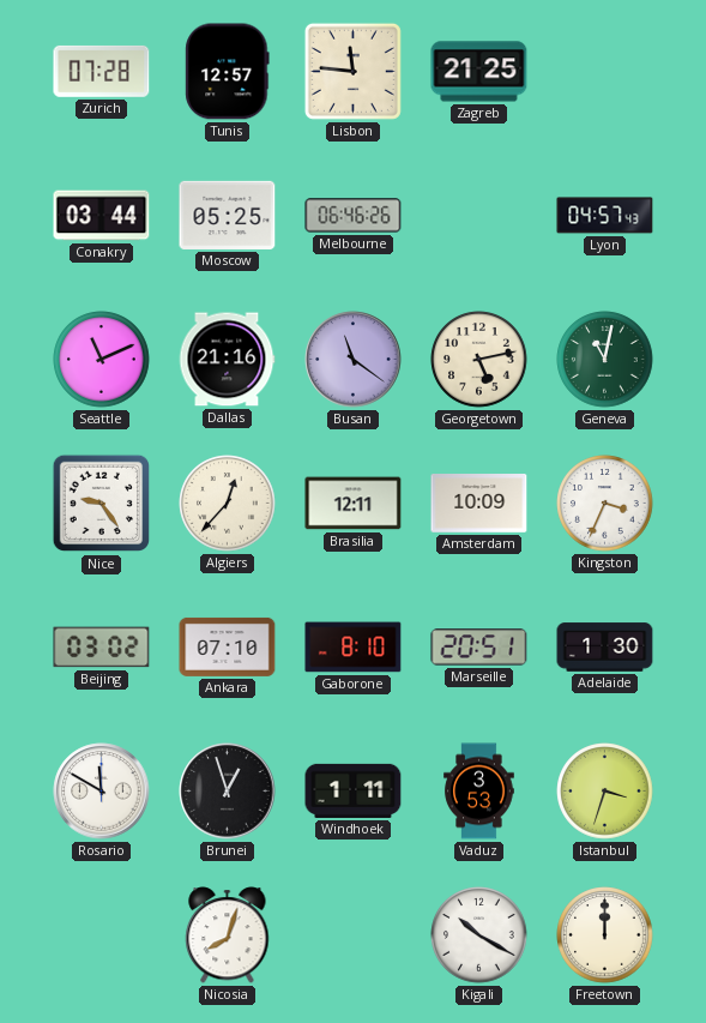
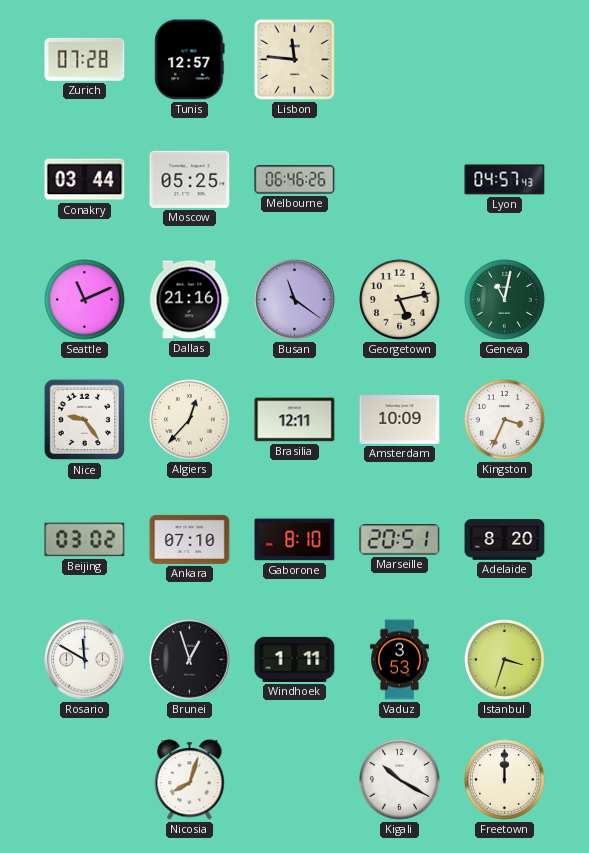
Zagreb: 21:25 -> none
Adelaide: 1:30 -> 8:20
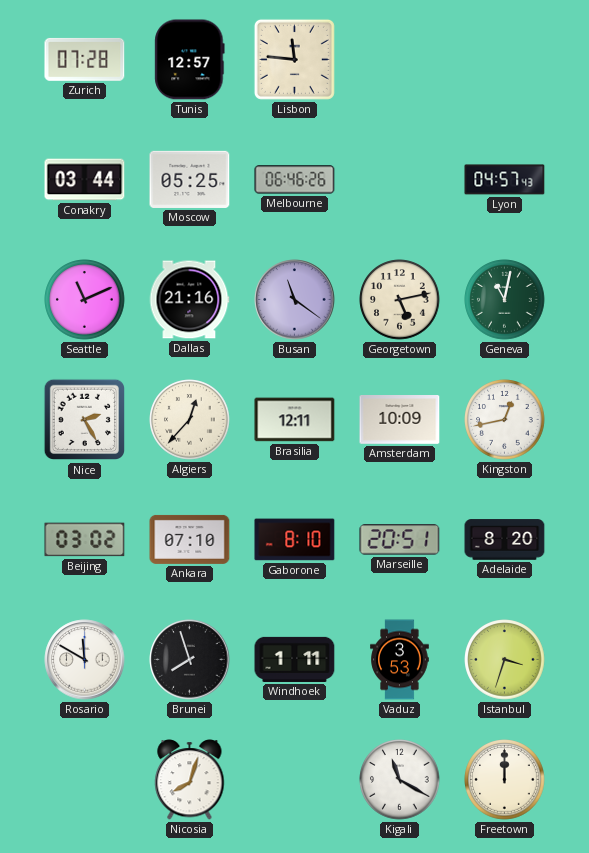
Nice: 9:24 -> 2:25
Kingston: 3:34 -> 12:43
Brunei: 12:57 -> 7:57
Kigali: 10:20 -> 11:20
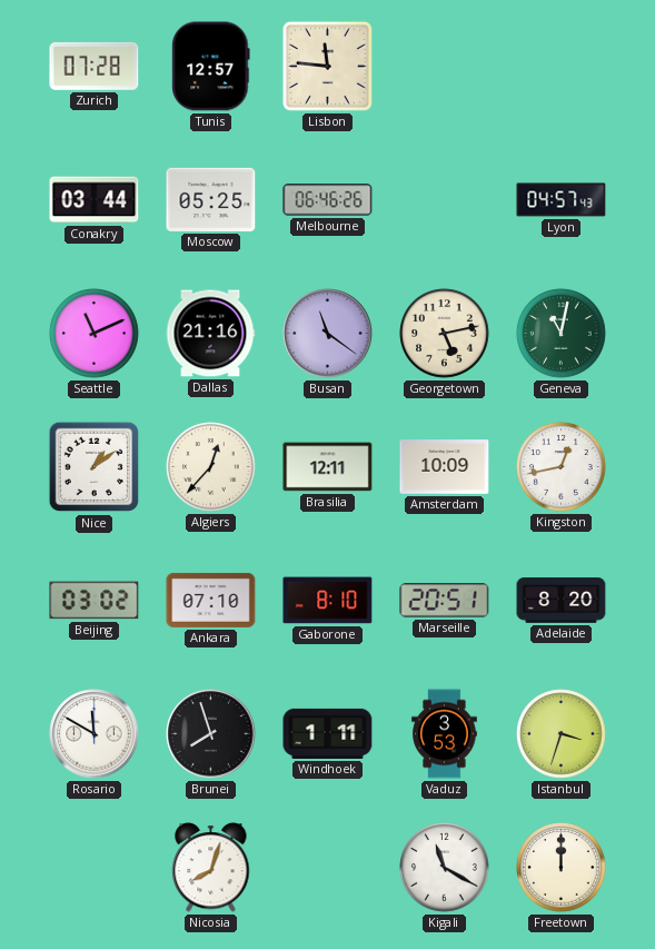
Nice: 2:25 -> 1:09
